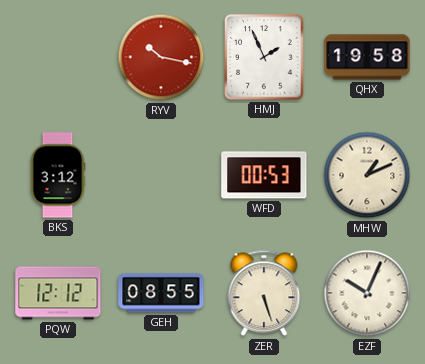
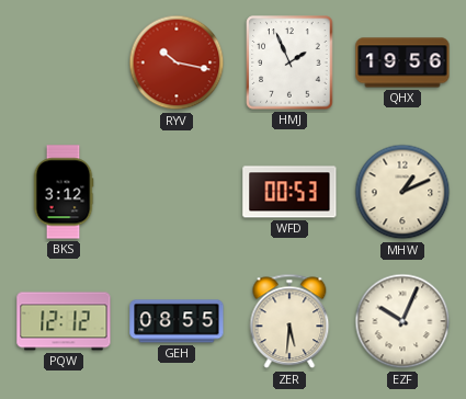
QHX: 19:58 -> 19:56
ZER: 5:27 -> 5:31
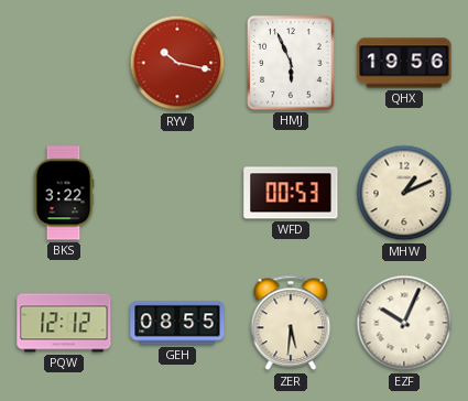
HMJ: 1:56 -> 5:56
BKS: 3:12 -> 3:22
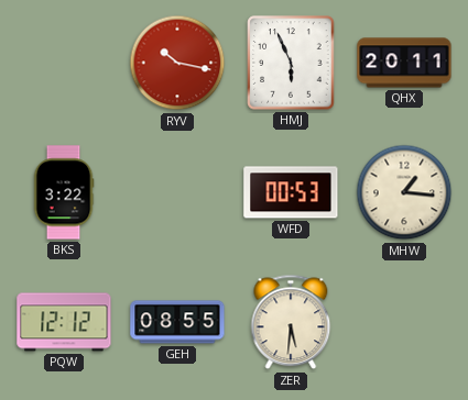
QHX: 19:56 -> 20:11
MHW: 1:11 -> 1:16
EZF: 10:04 -> none
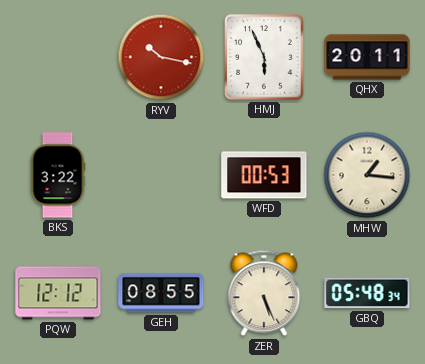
ZER: 5:31 -> 5:26
GBQ: none -> 05:48
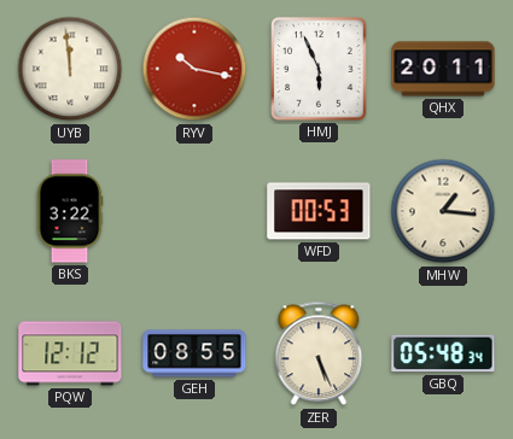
UYB: none -> 11:59
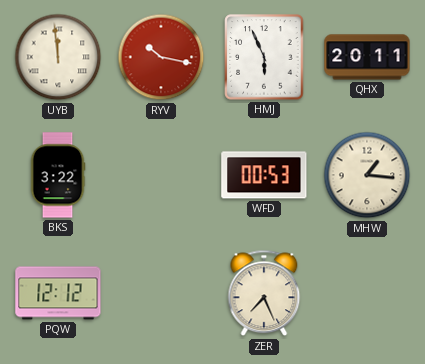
GEH: 08:55 -> none
ZER: 5:26 -> 7:26
GBQ: 05:48 -> none
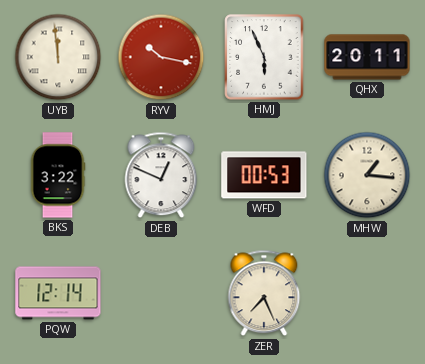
DEB: none -> 12:49
PQW: 12:12 -> 12:14
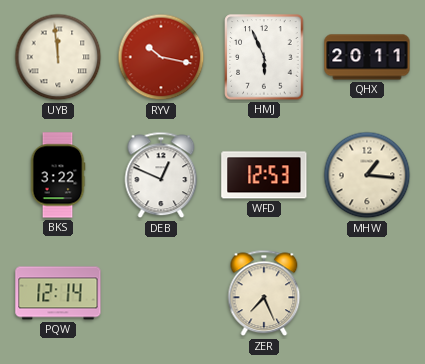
WFD: 00:53 -> 12:53
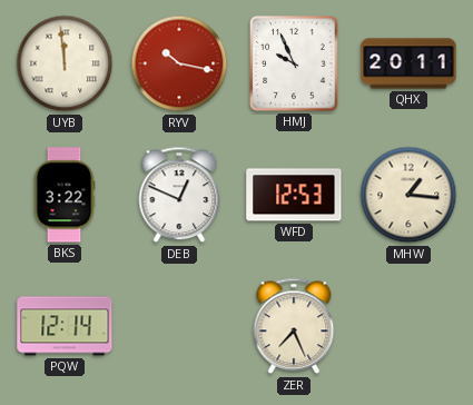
HMJ: 5:56 -> 9:56
